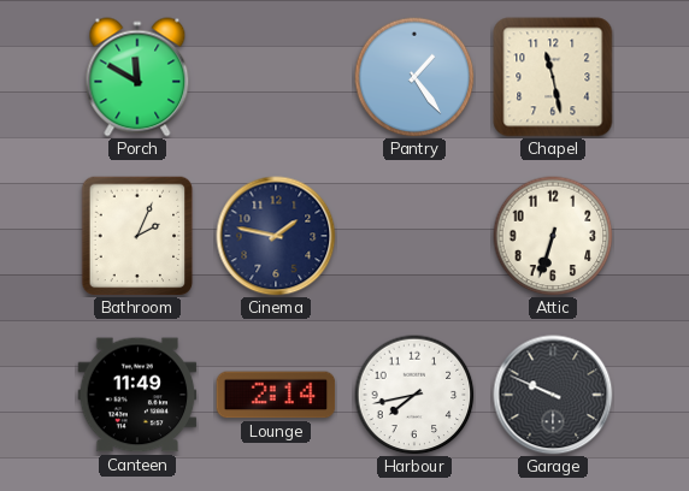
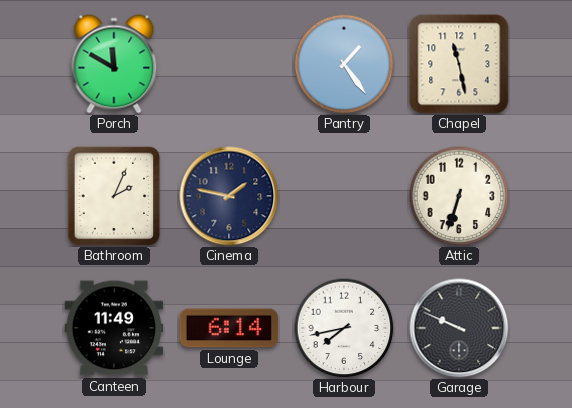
Lounge: 2:14 -> 6:14
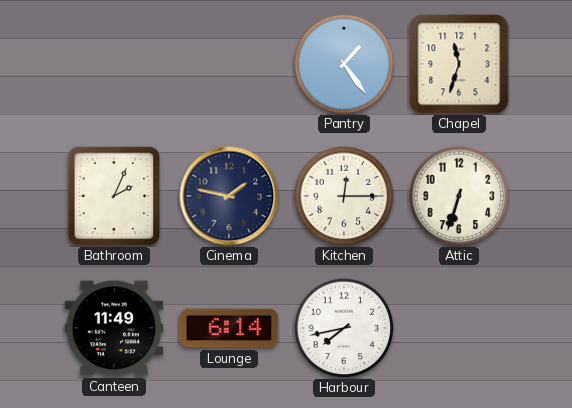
Porch: 11:50 -> none
Chapel: 11:28 -> 11:33
Kitchen: none -> 12:15
Garage: 9:49 -> none
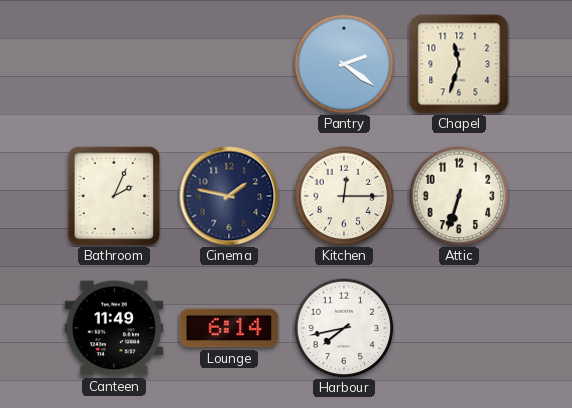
Pantry: 1:24 -> 2:21
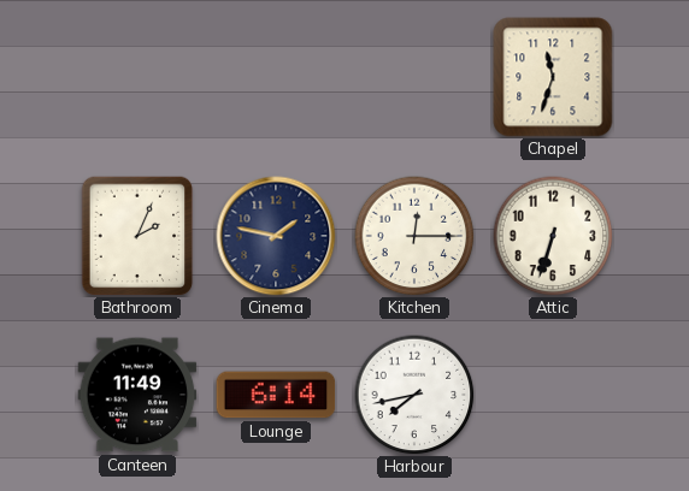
Pantry: 2:21 -> none
